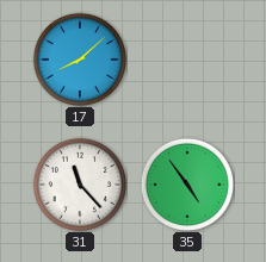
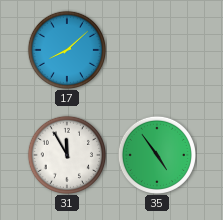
31: 11:23 -> 11:55
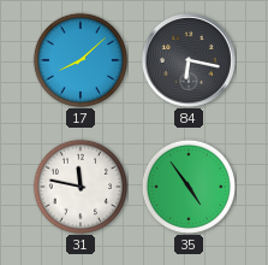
84: none -> 6:17
31: 11:55 -> 11:47
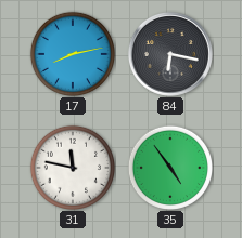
17: 8:08 -> 8:13
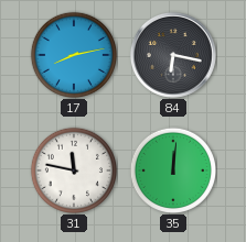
35: 4:54 -> 12:01
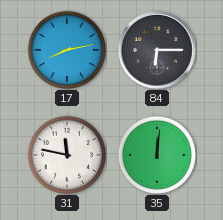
84: 6:17 -> 6:15
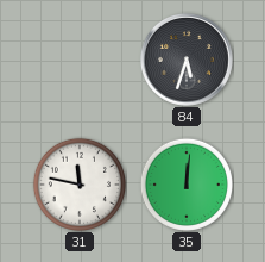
17: 8:13 -> none
84: 6:15 -> 5:33
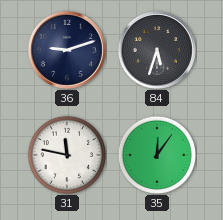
36: none -> 9:12
35: 12:01 -> 12:06
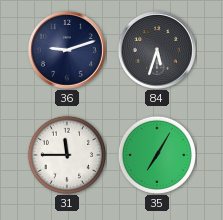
31: 11:47 -> 11:45
35: 12:06 -> 7:05
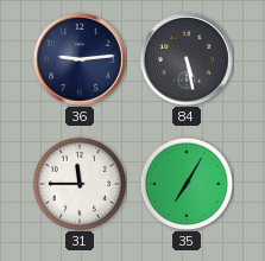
36: 9:12 -> 9:14
84: 5:33 -> 5:28
